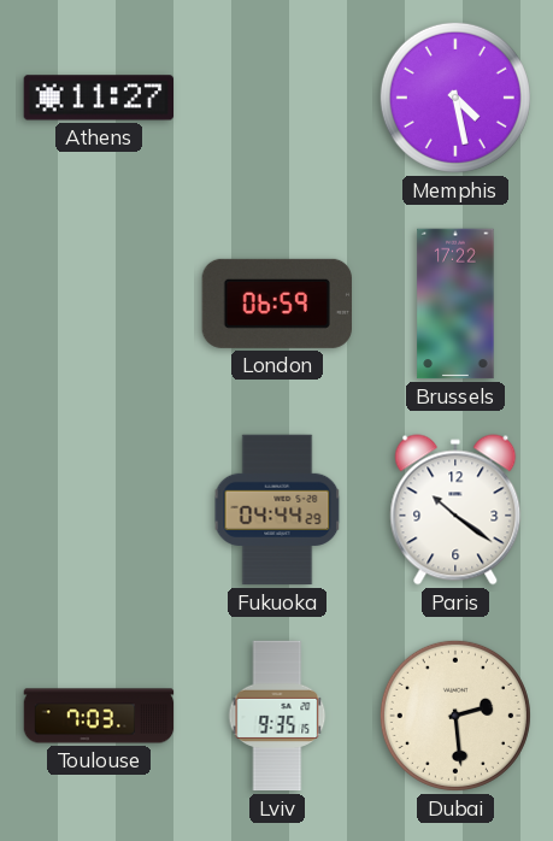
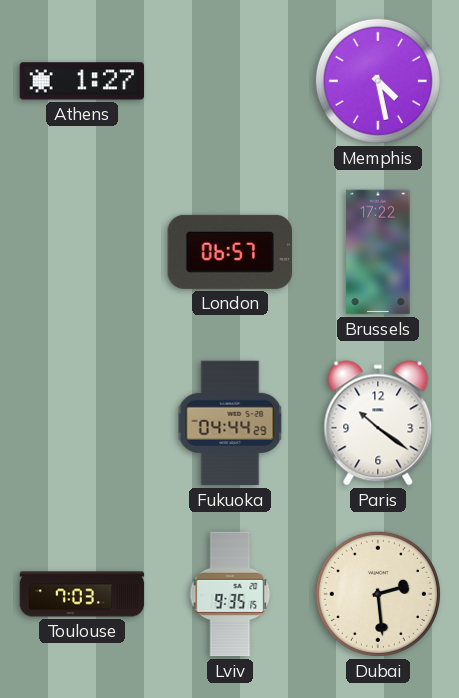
Athens: 11:27 -> 1:27
London: 06:59 -> 06:57
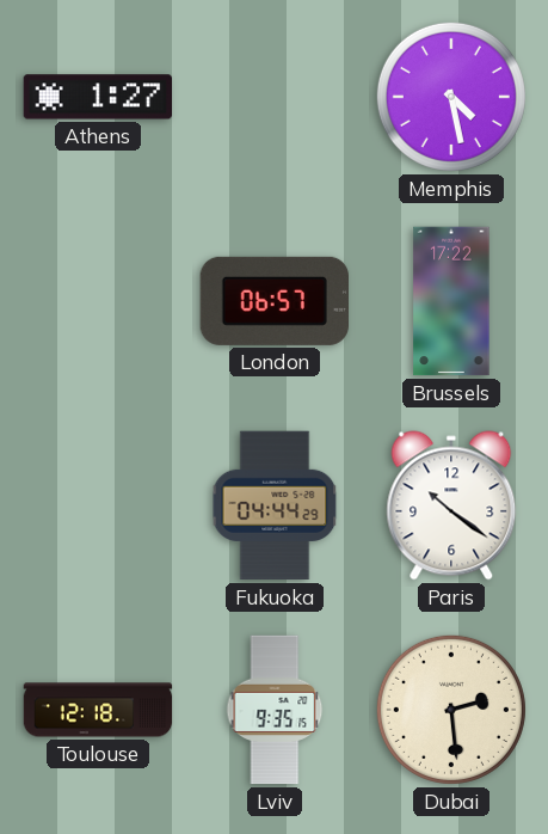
Toulouse: 7:03 -> 12:18
